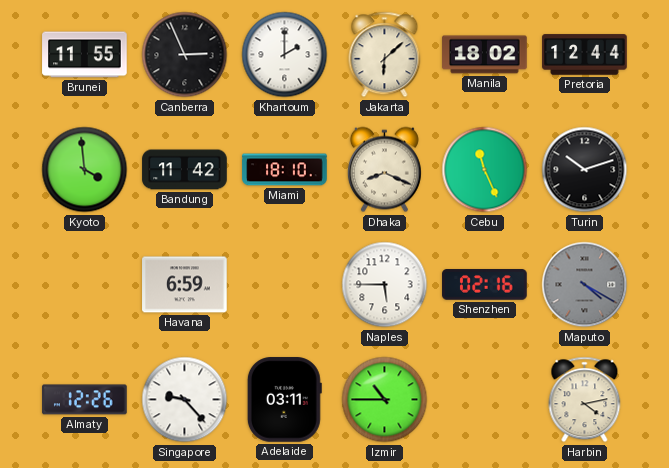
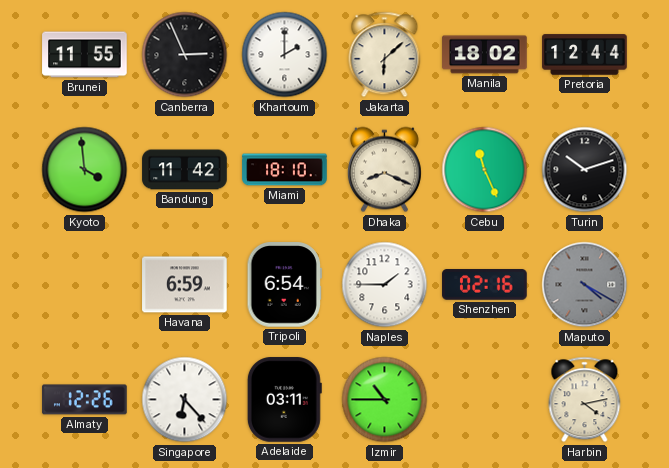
Tripoli: none -> 6:54
Naples: 5:45 -> 1:45
Singapore: 9:23 -> 6:23
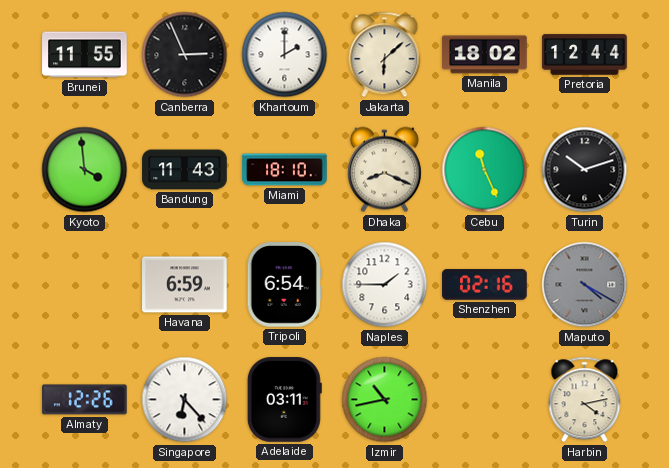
Bandung: 11:42 -> 11:43
Izmir: 10:45 -> 10:43
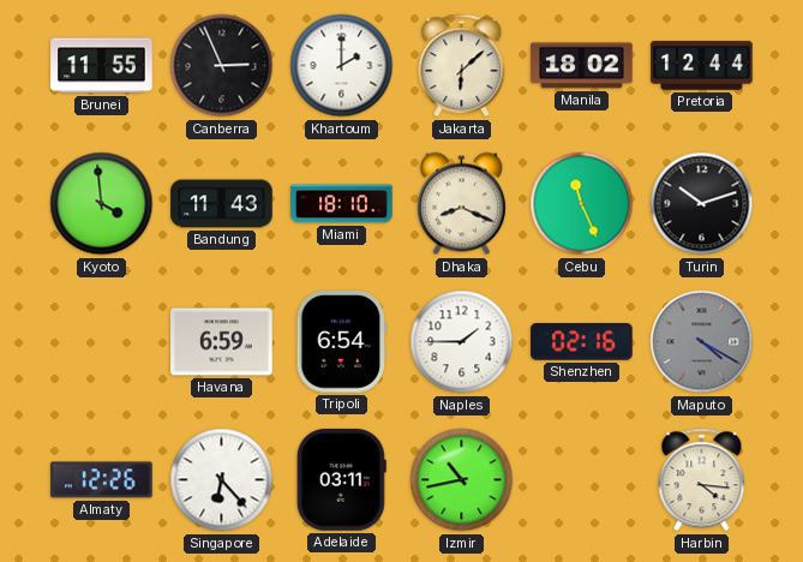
Harbin: 4:13 -> 4:16
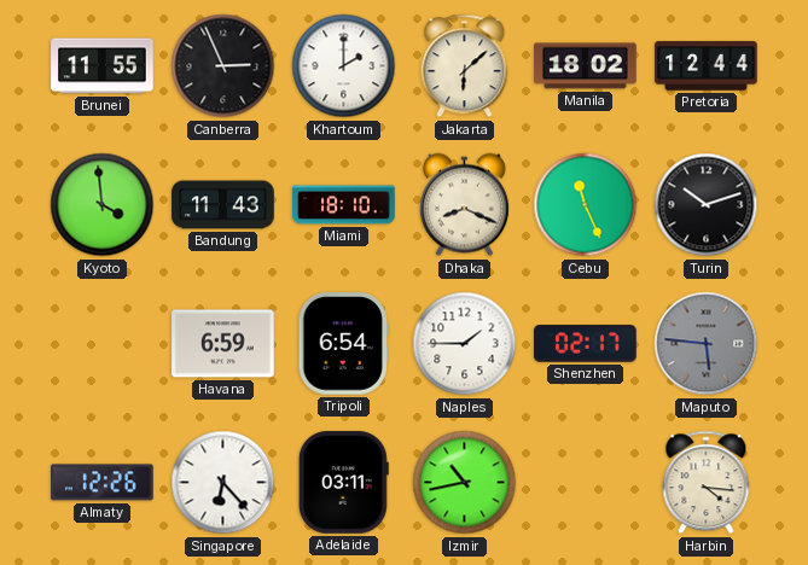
Shenzhen: 02:16 -> 02:17
Maputo: 4:20 -> 5:46
